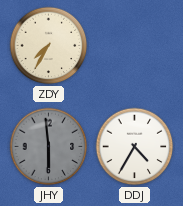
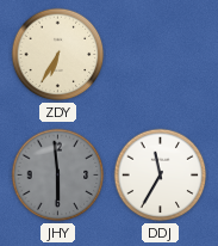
ZDY: 7:35 -> 6:35
DDJ: 4:35 -> 11:35
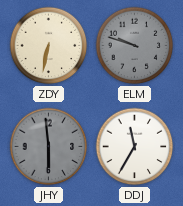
ZDY: 6:35 -> 6:32
ELM: none -> 9:48
